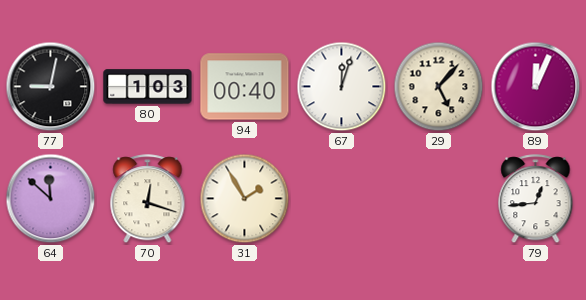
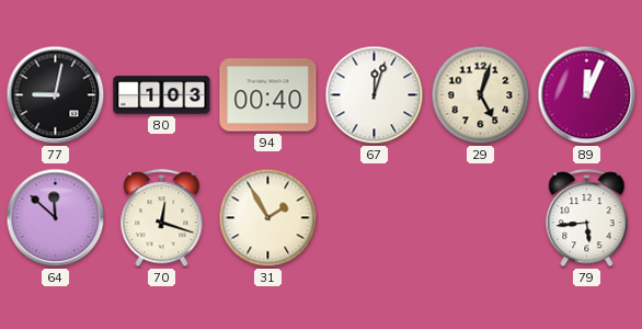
29: 5:07 -> 5:03
79: 12:44 -> 5:44
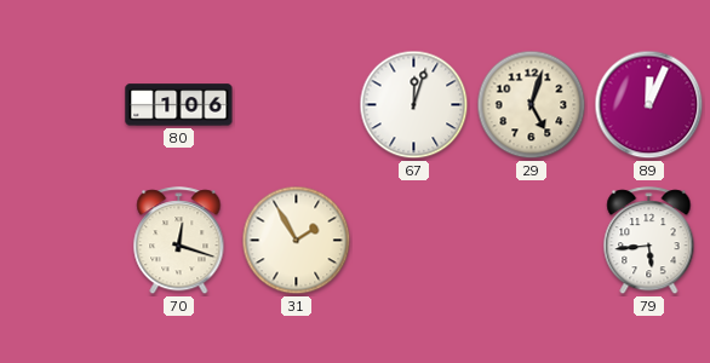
77: 9:02 -> none
80: 1:03 -> 1:06
94: 00:40 -> none
64: 11:52 -> none
